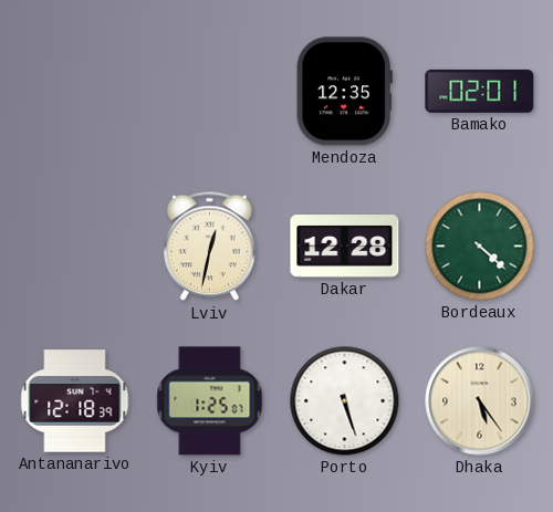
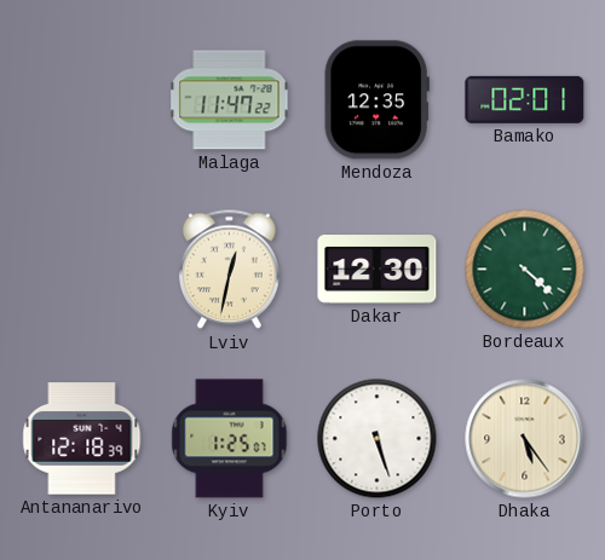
Malaga: none -> 11:47
Dakar: 12:28 -> 12:30
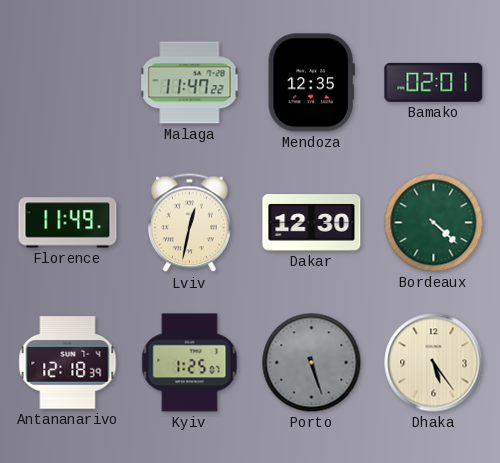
Florence: none -> 11:49
Porto dial: white -> grey
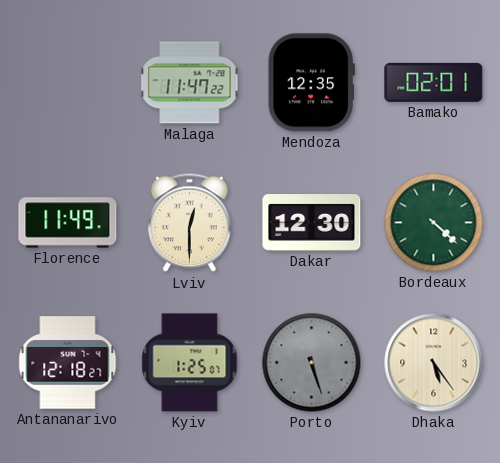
Lviv: 12:32 -> 12:30
Antananarivo: 12:18:39 -> 12:18:27
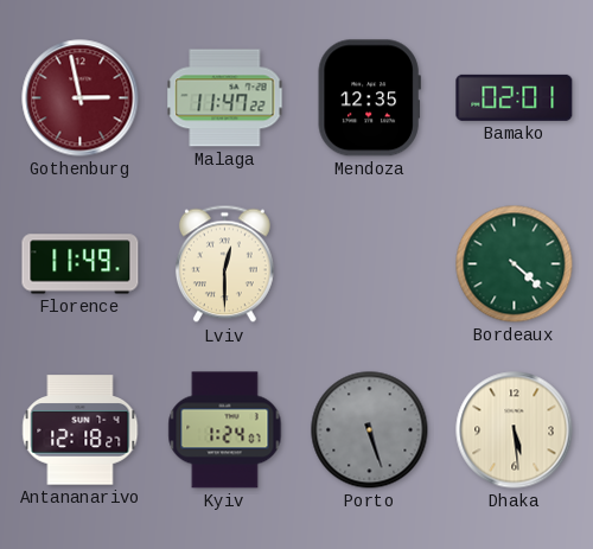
Gothenburg: none -> 2:58
Dakar: 12:30 -> none
Kyiv: 1:25 -> 1:24
Dhaka: 5:24 -> 5:29
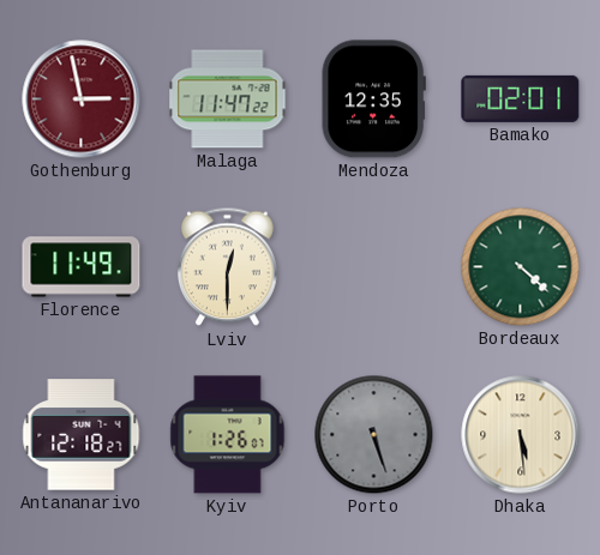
Kyiv: 1:24 -> 1:26
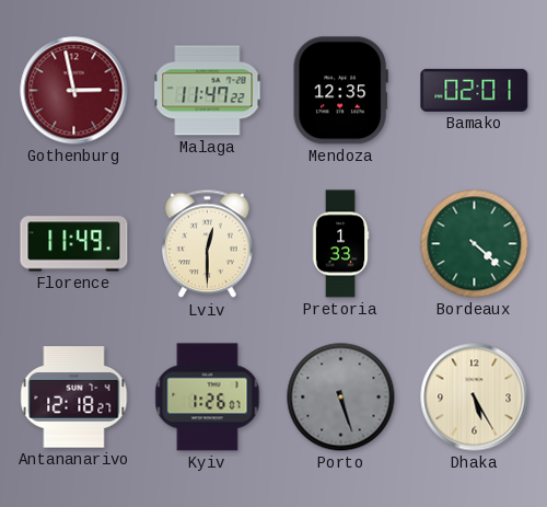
Pretoria: none -> 1:33
Dhaka: 5:29 -> 5:25
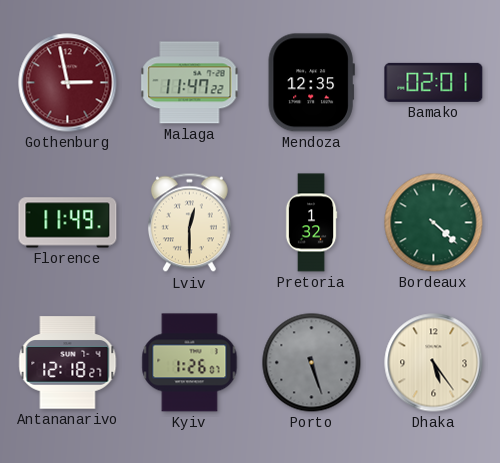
Pretoria: 1:33 -> 1:32
Dhaka: 5:25 -> 5:24
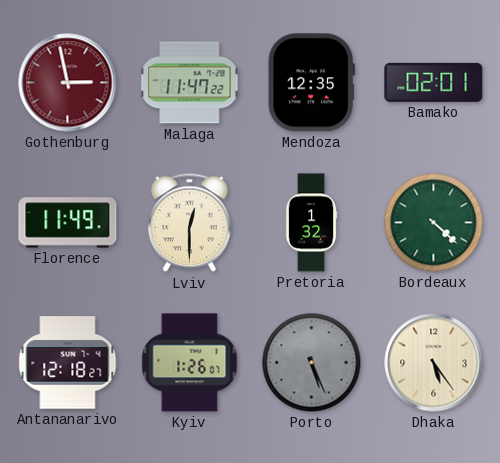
Porto: 5:27 -> 5:26
